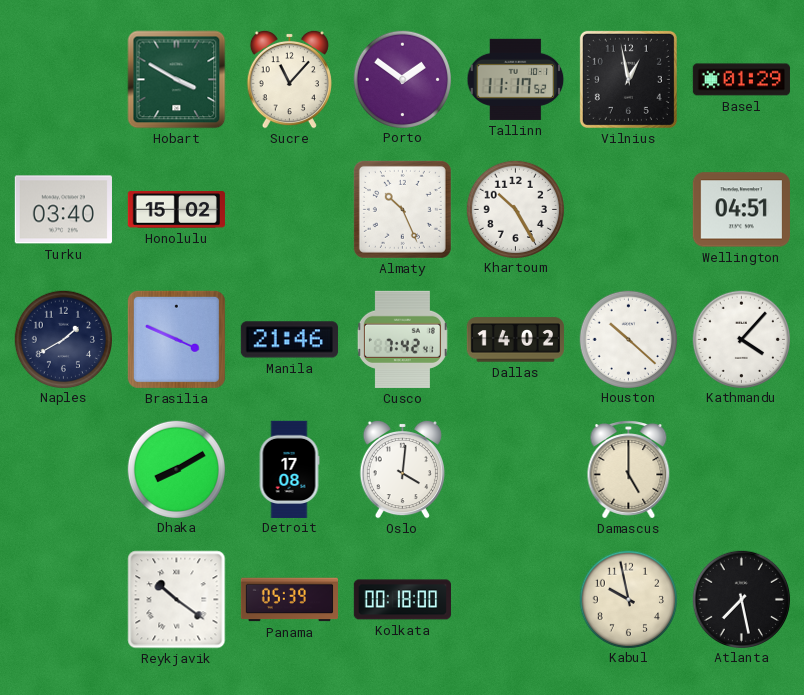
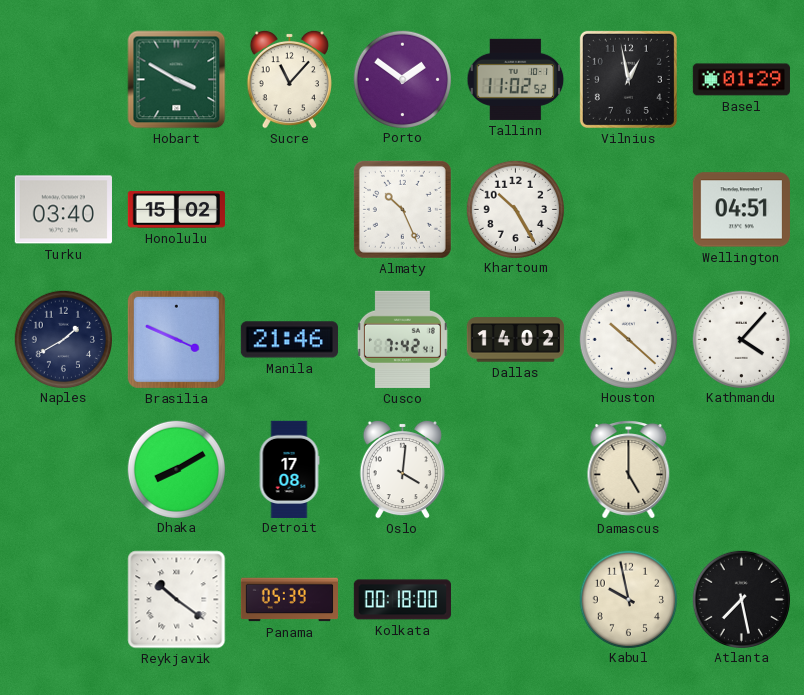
Tallinn: 11:17 -> 11:02
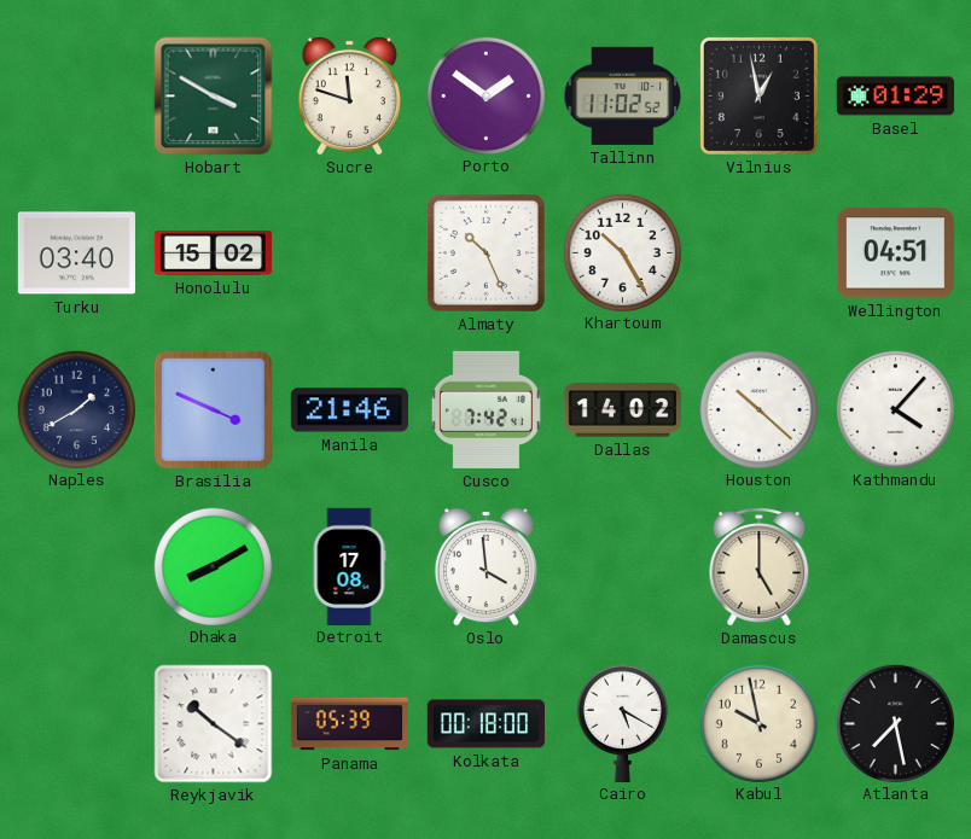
Sucre: 11:07 -> 11:48
Oslo: 4:01 -> 3:59
Cairo: none -> 5:20
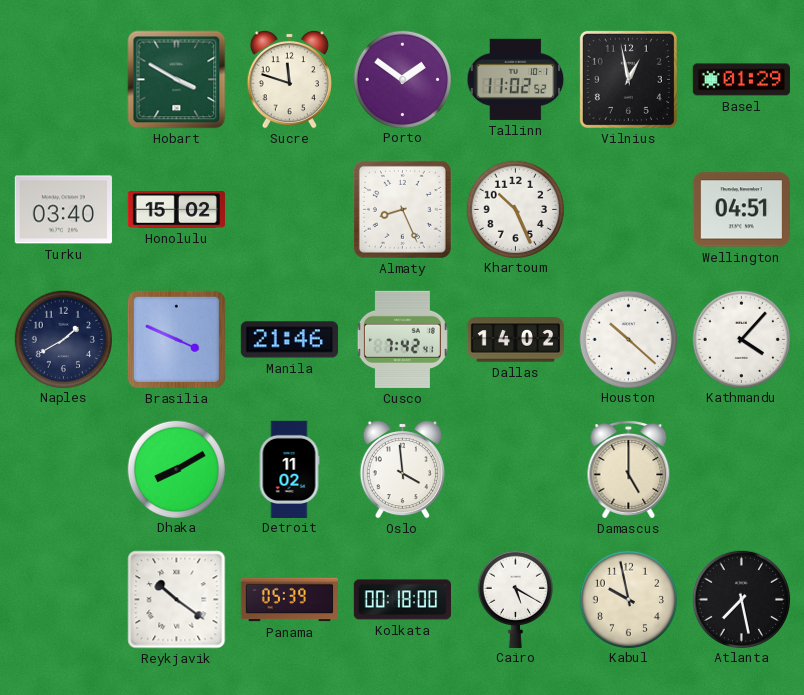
Almaty: 10:26 -> 8:26
Khartoum: 10:25 -> 10:26
Detroit: 17:08 -> 11:02
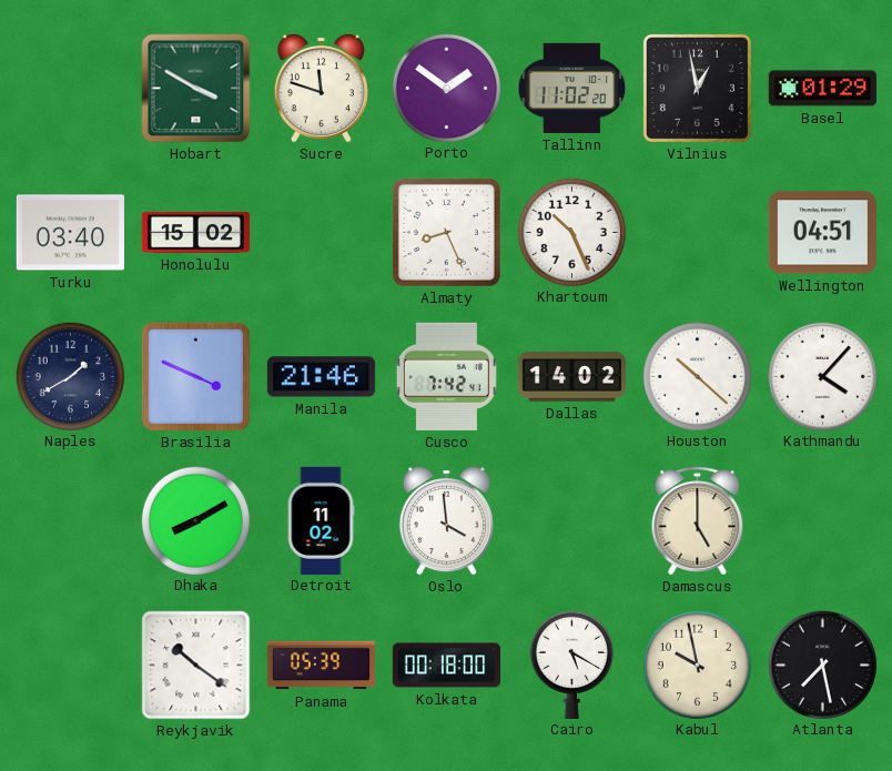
Tallinn: 11:02:52 -> 11:02:20
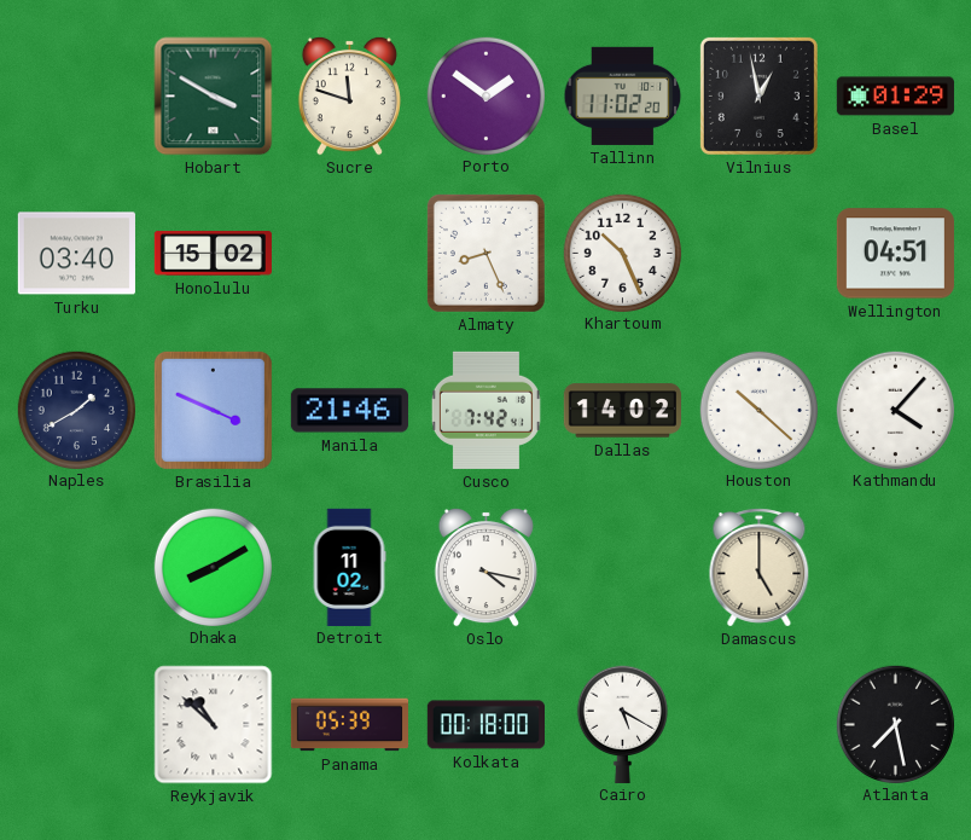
Oslo: 3:59 -> 4:17
Reykjavik: 10:21 -> 10:52
Kabul: 9:58 -> none
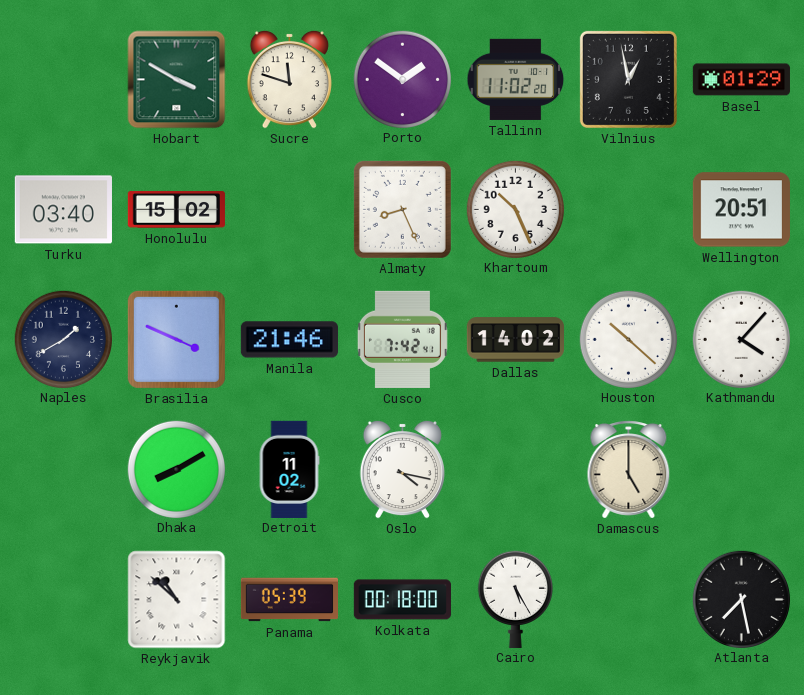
Wellington: 04:51 -> 20:51
Cairo: 5:20 -> 5:25
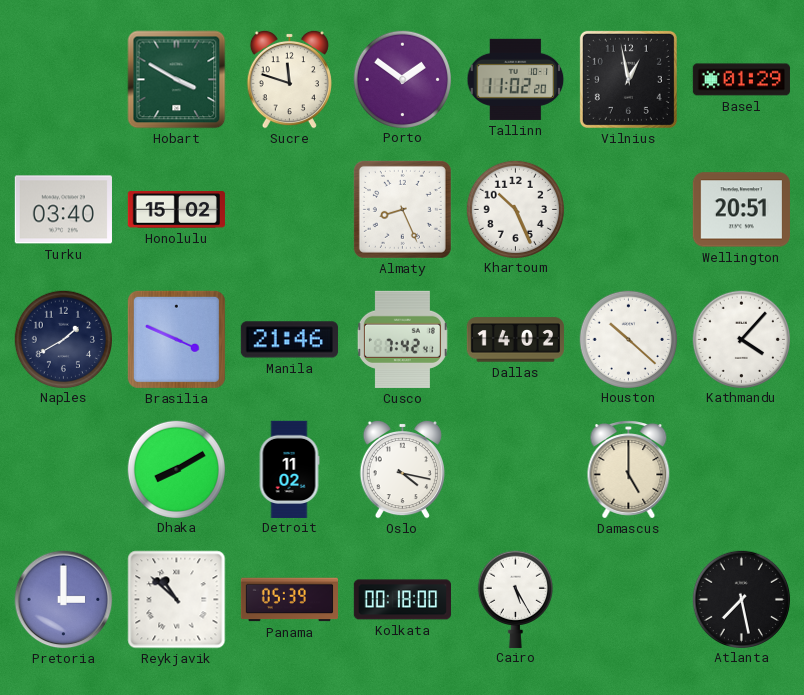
Pretoria: none -> 3:00
